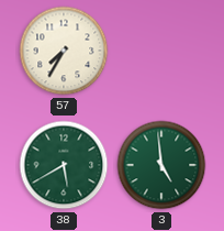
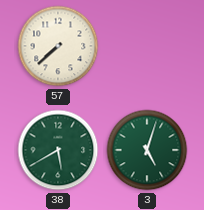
57: 7:35 -> 7:38
3: 4:59 -> 5:03
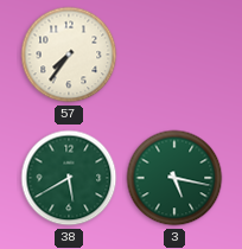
57: 7:38 -> 7:36
3: 5:03 -> 5:17
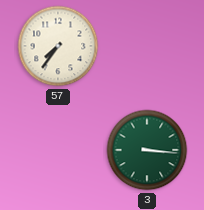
38: 5:40 -> none
3: 5:17 -> 3:16
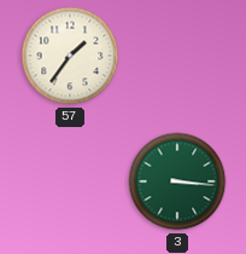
57: 7:36 -> 1:36
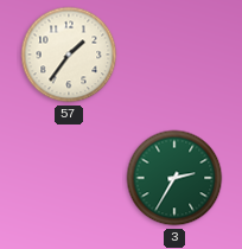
3: 3:16 -> 2:35
